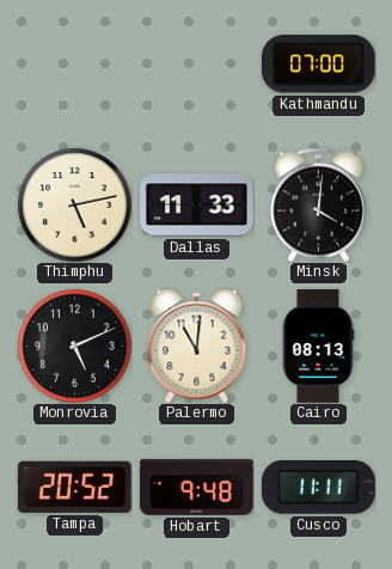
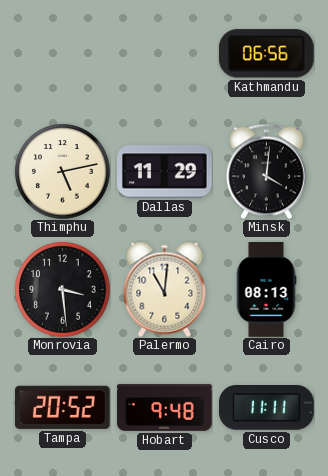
Kathmandu: 07:00 -> 06:56
Dallas: 11:33 -> 11:29
Monrovia: 5:11 -> 3:29
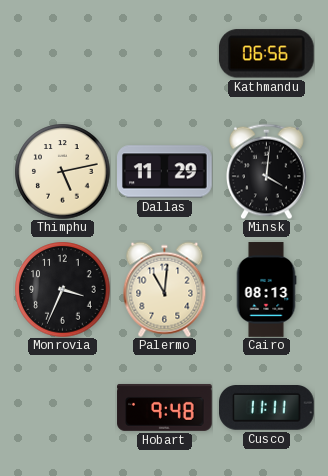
Monrovia: 3:29 -> 3:34
Tampa: 20:52 -> none
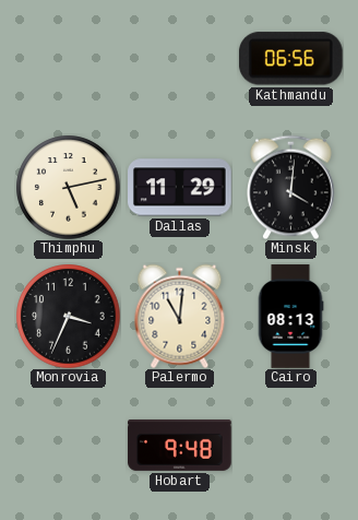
Cusco: 11:11 -> none
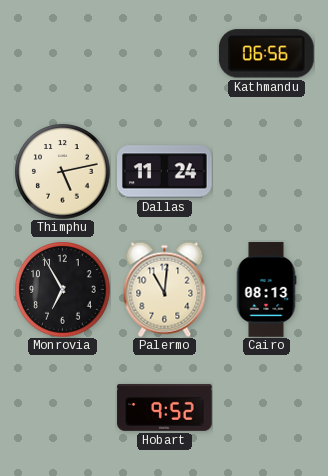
Dallas: 11:29 -> 11:24
Minsk: 4:01 -> none
Monrovia: 3:34 -> 6:55
Hobart: 9:48 -> 9:52
